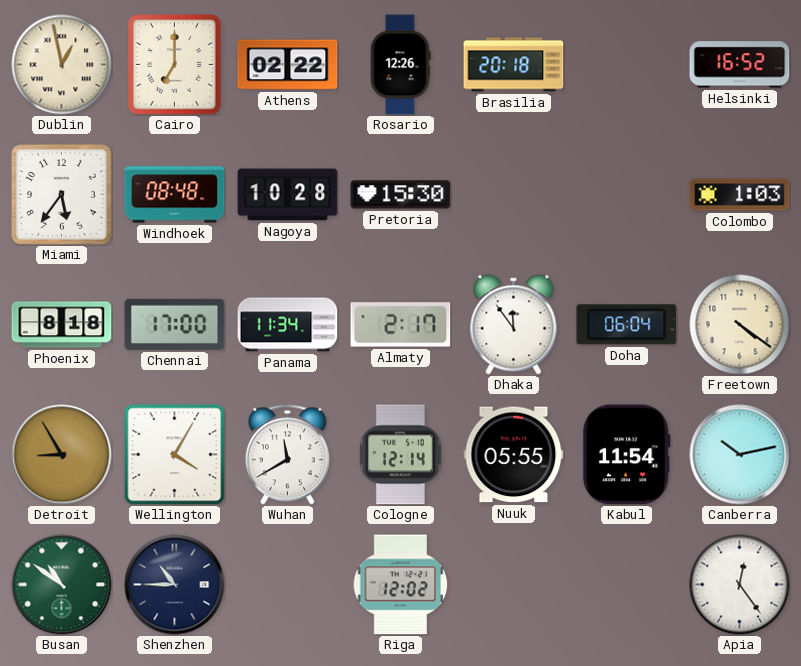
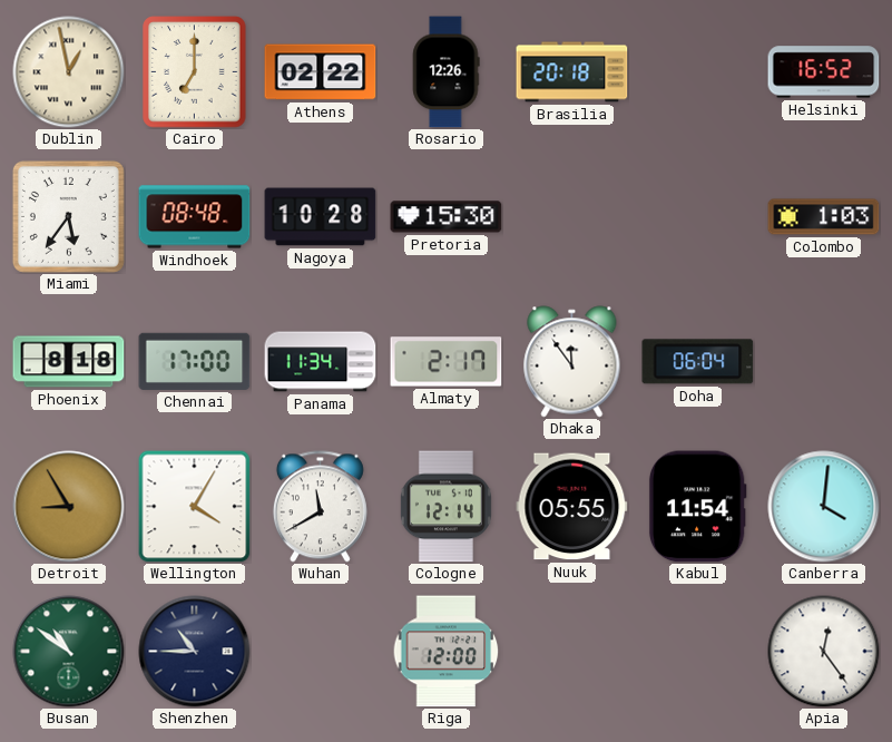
Freetown: 4:21 -> none
Canberra: 10:13 -> 4:01
Riga: 12:02 -> 12:00
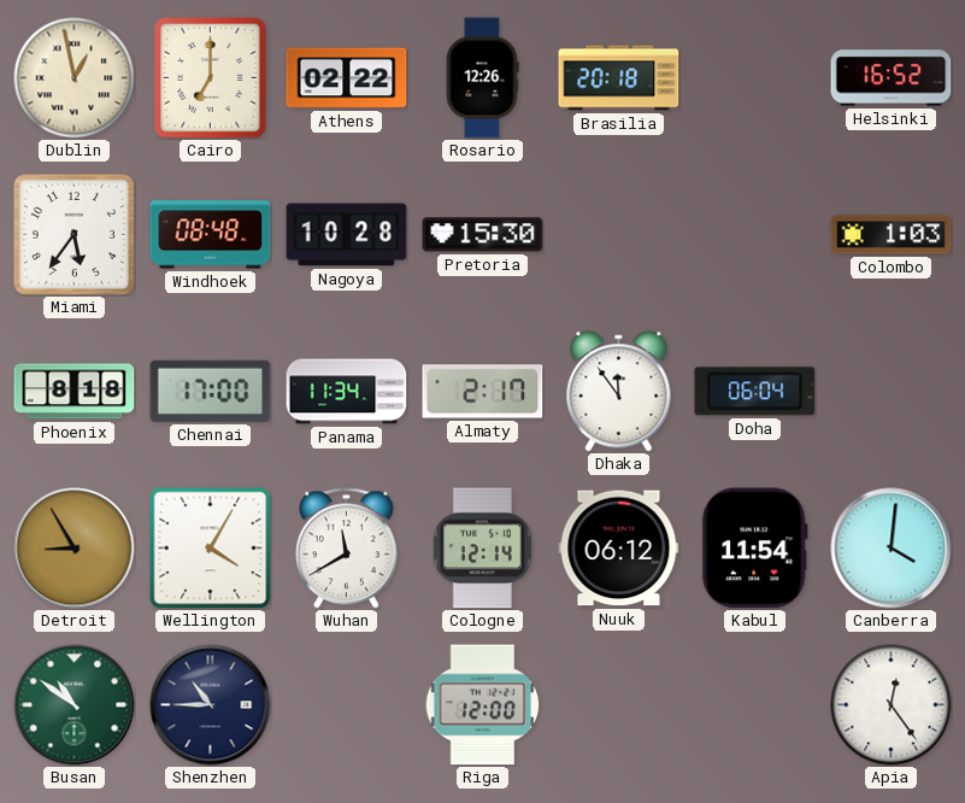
Nuuk: 05:55 -> 06:12
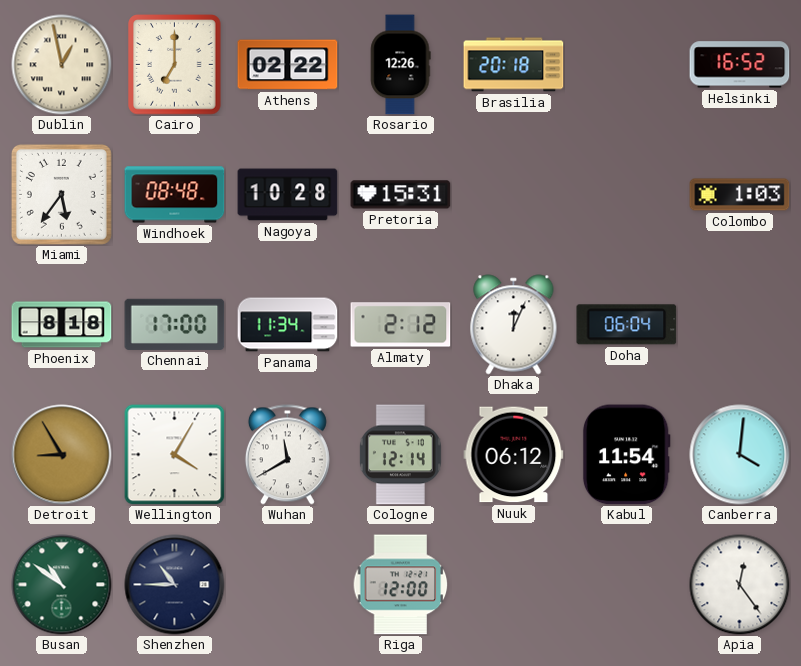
Pretoria: 15:30 -> 15:31
Almaty: 2:17 -> 2:12
Dhaka: 11:54 -> 12:04
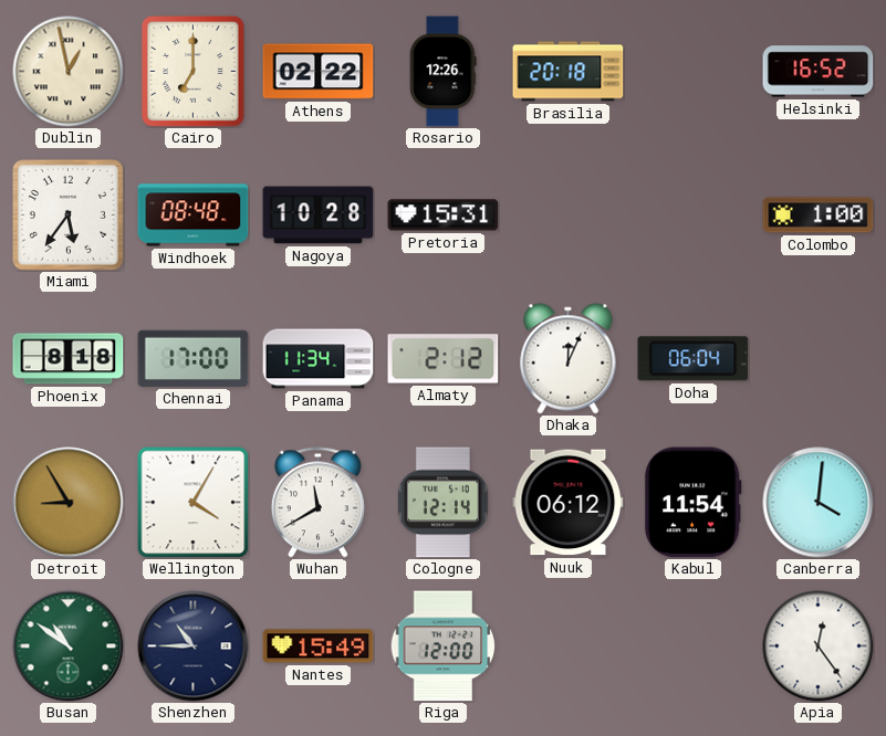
Colombo: 1:03 -> 1:00
Nantes: none -> 15:49
